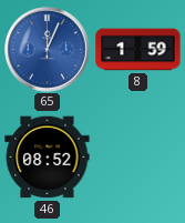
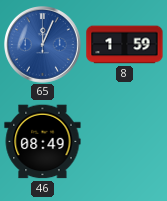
46: 08:52 -> 08:49
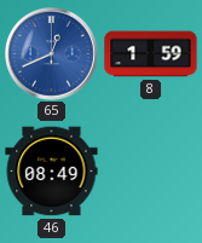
65: 12:04 -> 12:41
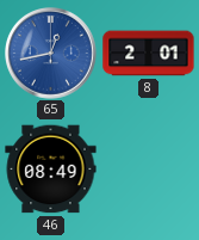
65: 12:41 -> 12:43
8: 1:59 -> 2:01
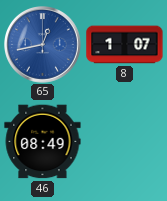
8: 2:01 -> 1:07
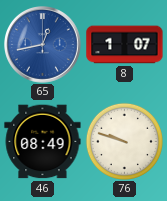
76: none -> 9:48
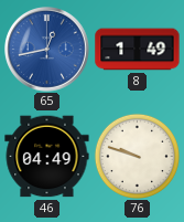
8: 1:07 -> 1:49
46: 08:49 -> 04:49
